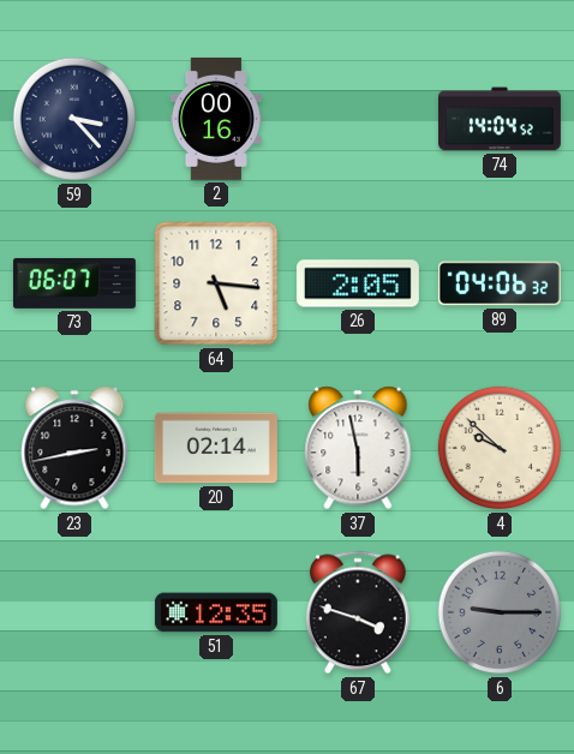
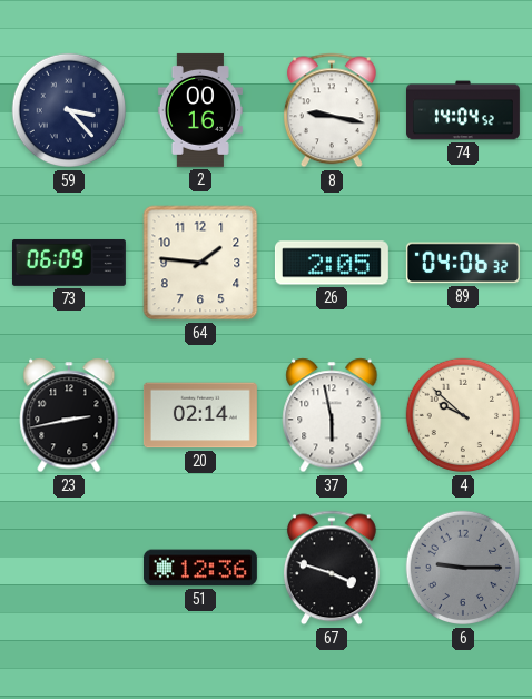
8: none -> 9:17
73: 06:07 -> 06:09
64: 5:16 -> 1:46
51: 12:35 -> 12:36
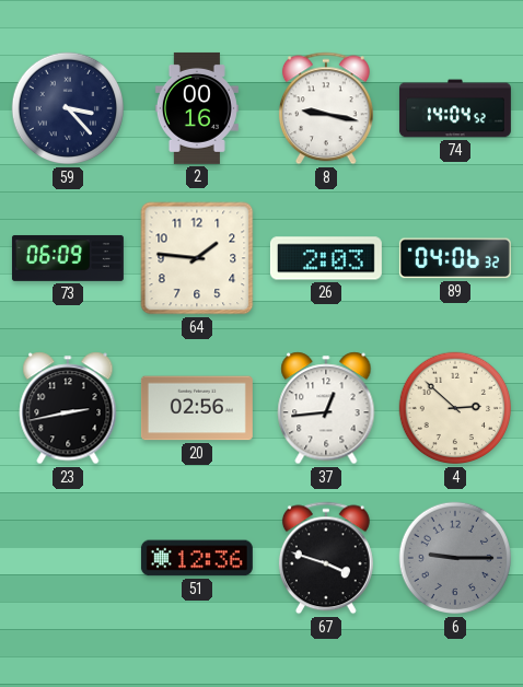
26: 2:05 -> 2:03
20: 02:14 -> 02:56
37: 5:58 -> 12:44
4: 9:52 -> 2:52
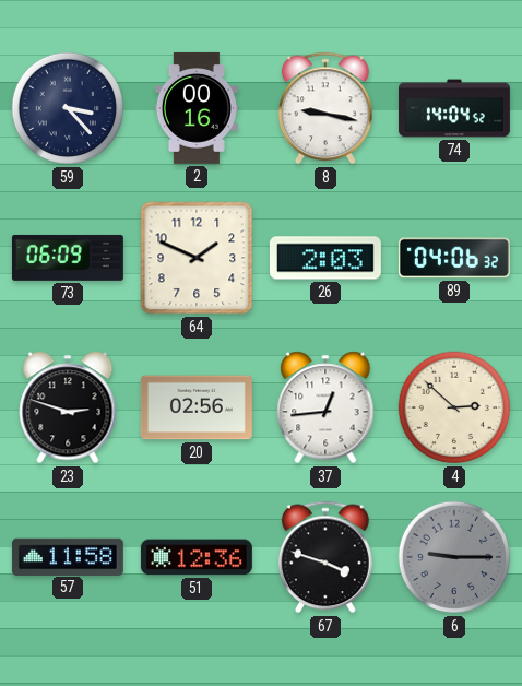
64: 1:46 -> 1:49
23: 2:43 -> 2:48
57: none -> 11:58
